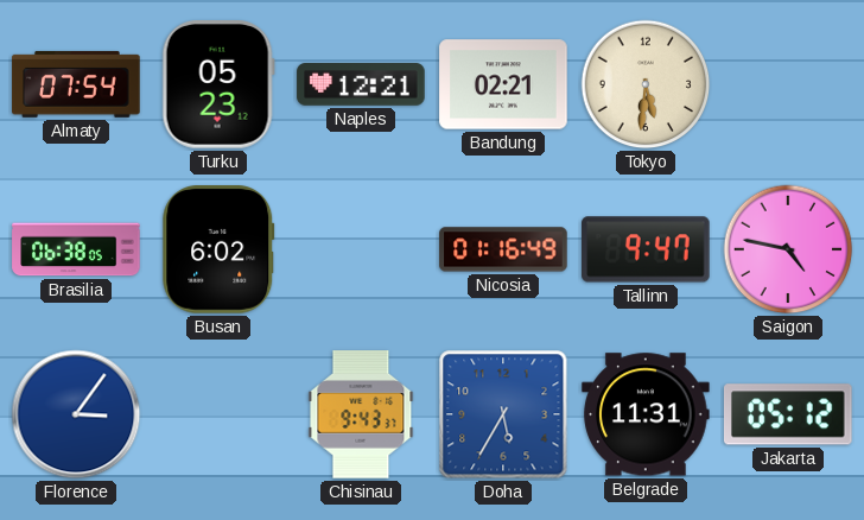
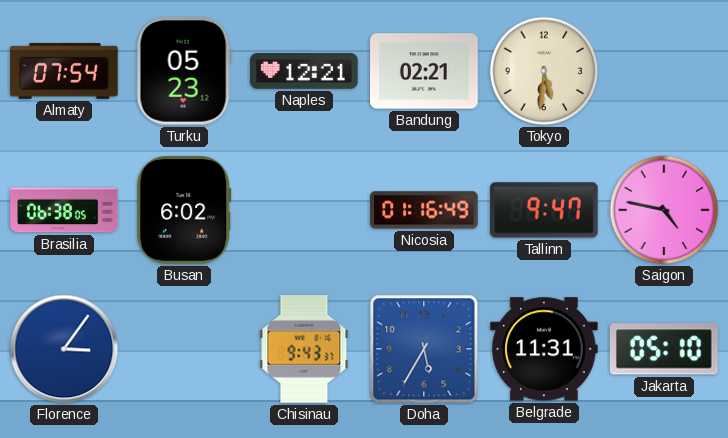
Jakarta: 05:12 -> 05:10
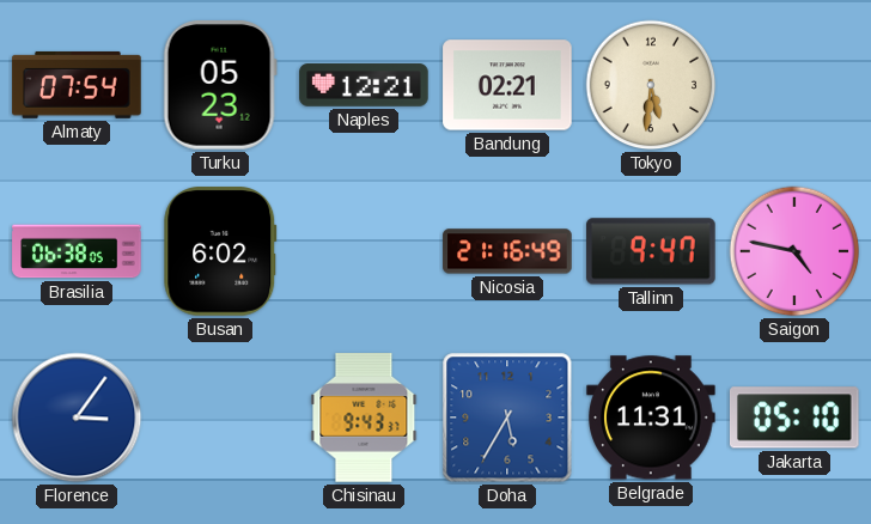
Nicosia: 01:16 -> 21:16
